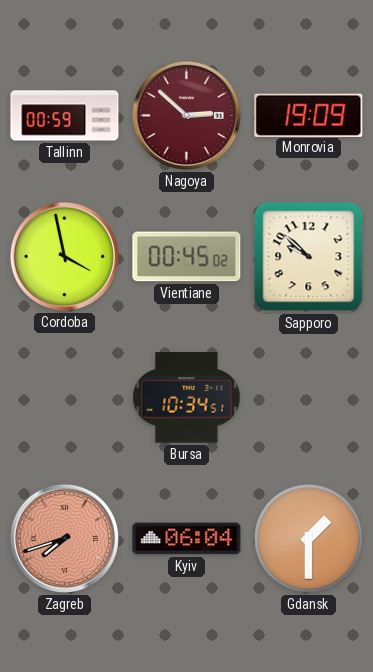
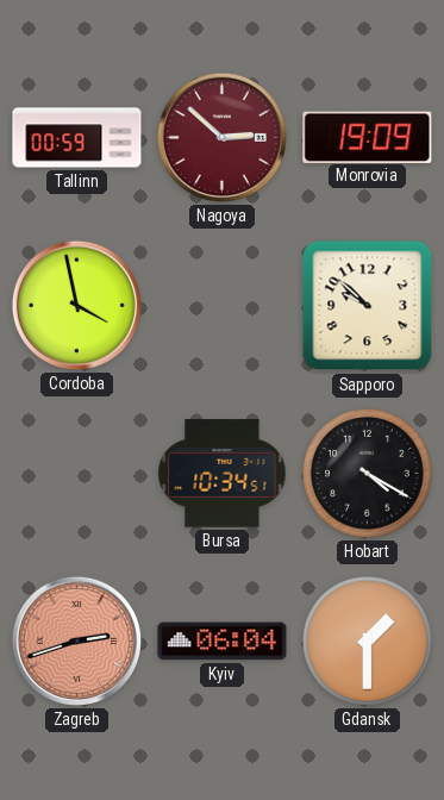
Vientiane: 00:45 -> none
Hobart: none -> 4:20
Zagreb: 7:42 -> 2:42
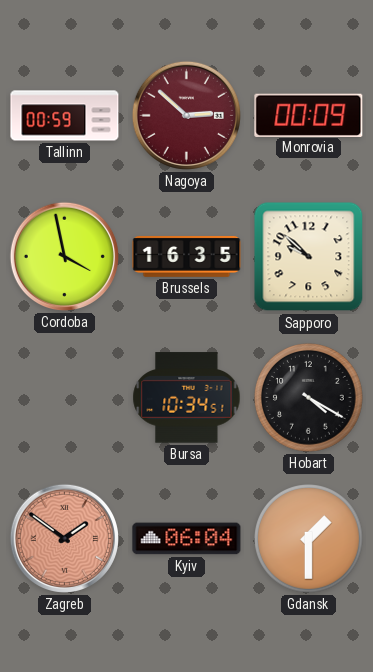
Monrovia: 19:09 -> 00:09
Brussels: none -> 16:35
Zagreb: 2:42 -> 1:51
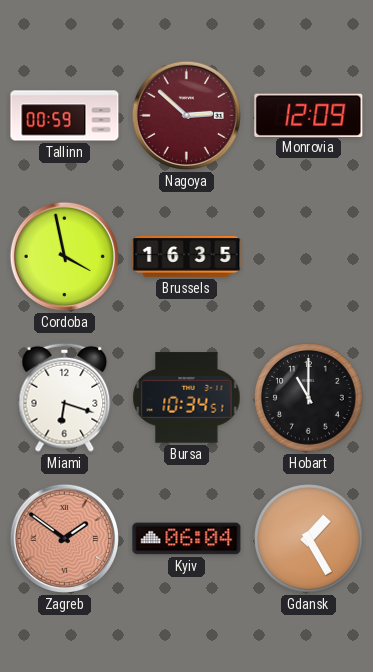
Monrovia: 00:09 -> 12:09
Sapporo: 9:52 -> none
Miami: none -> 6:18
Hobart: 4:20 -> 11:00
Gdansk: 1:30 -> 1:25
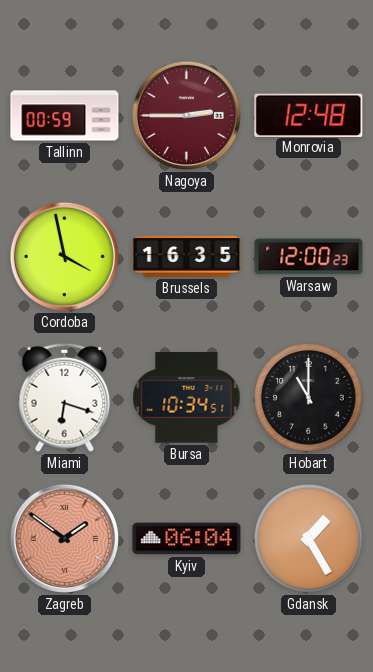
Nagoya: 2:52 -> 2:45
Monrovia: 12:09 -> 12:48
Warsaw: none -> 12:00
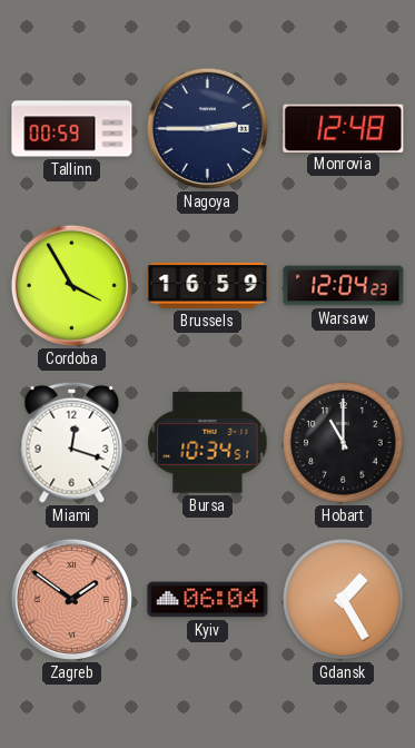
Nagoya dial: burgundy -> navy
Cordoba: 3:58 -> 3:55
Brussels: 16:35 -> 16:59
Warsaw: 12:00 -> 12:04
Miami: 6:18 -> 12:18
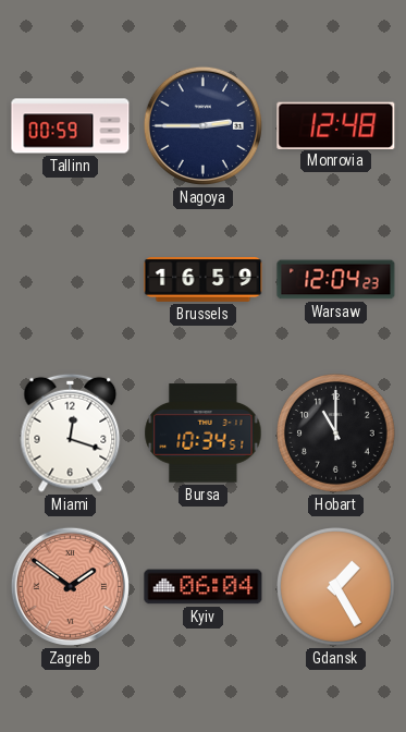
Cordoba: 3:55 -> none
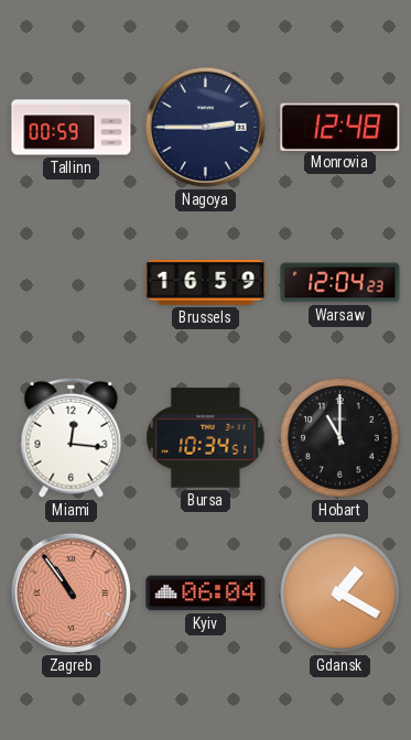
Miami: 12:18 -> 12:16
Zagreb: 1:51 -> 10:54
Gdansk: 1:25 -> 1:20
